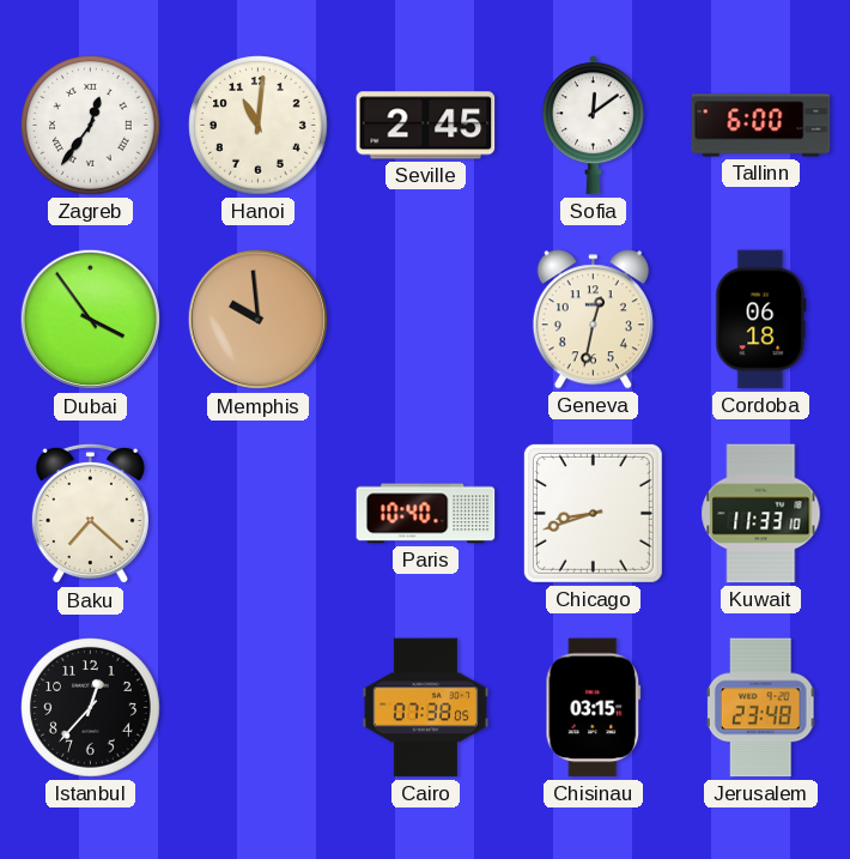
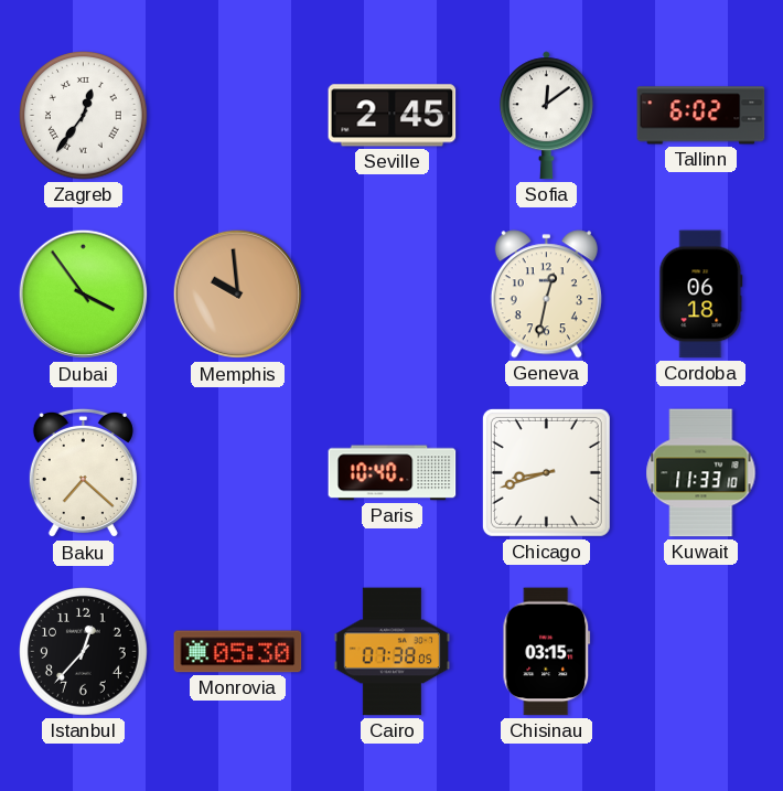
Hanoi: 11:01 -> none
Tallinn: 6:00 -> 6:02
Monrovia: none -> 05:30
Jerusalem: 23:48 -> none
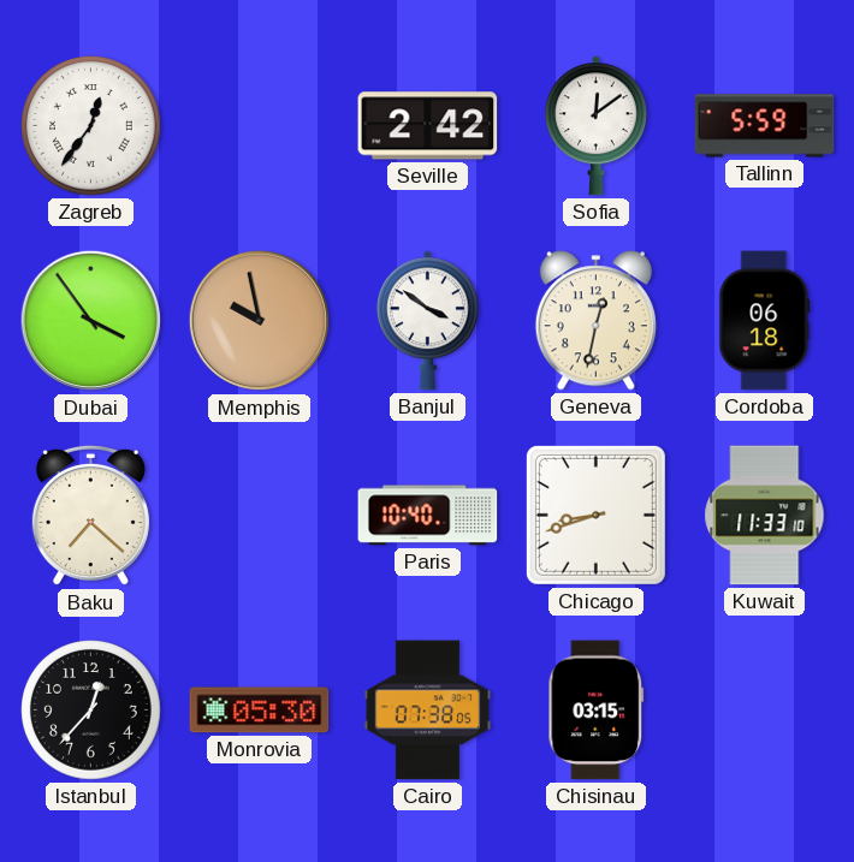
Seville: 2:45 -> 2:42
Tallinn: 6:02 -> 5:59
Memphis: 9:59 -> 9:58
Banjul: none -> 3:51
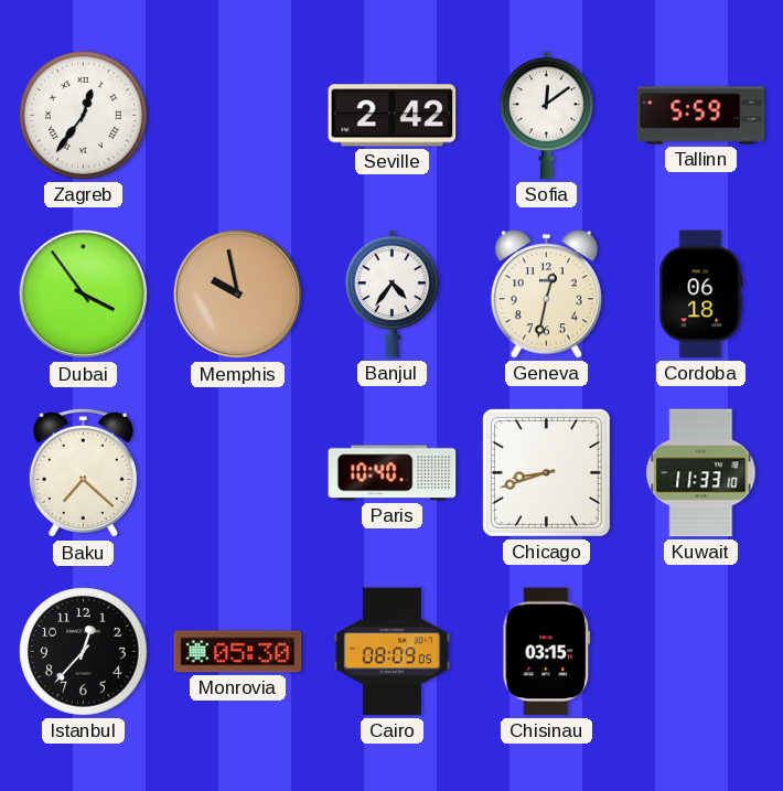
Banjul: 3:51 -> 4:36
Cairo: 07:38 -> 08:09
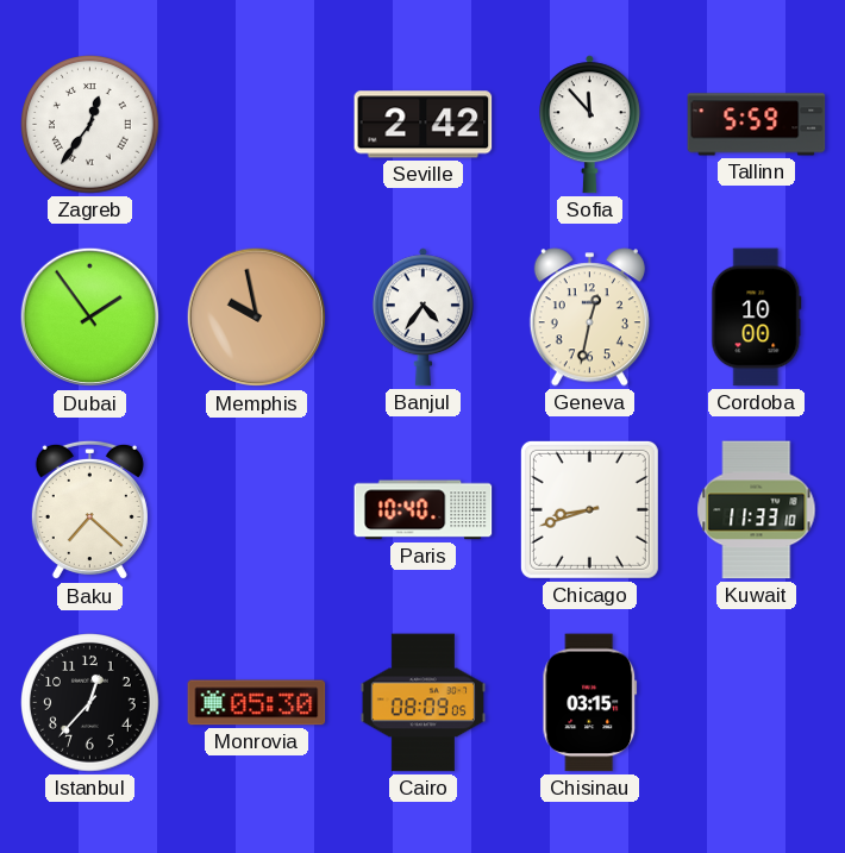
Sofia: 12:09 -> 11:53
Dubai: 3:54 -> 1:54
Cordoba: 06:18 -> 10:00
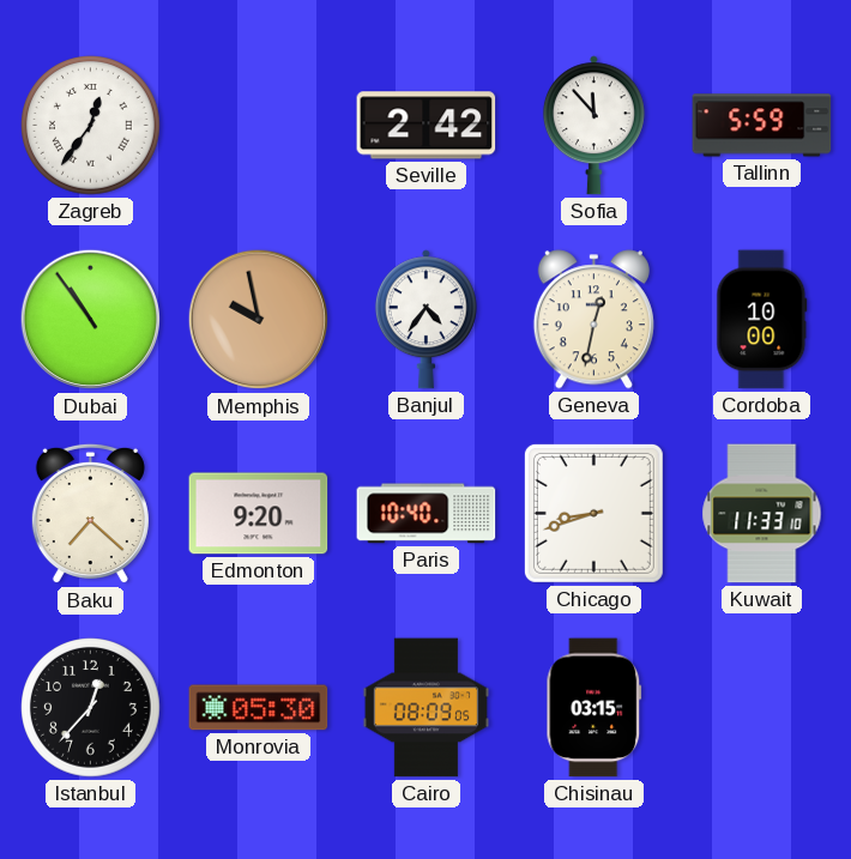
Dubai: 1:54 -> 10:54
Edmonton: none -> 9:20
